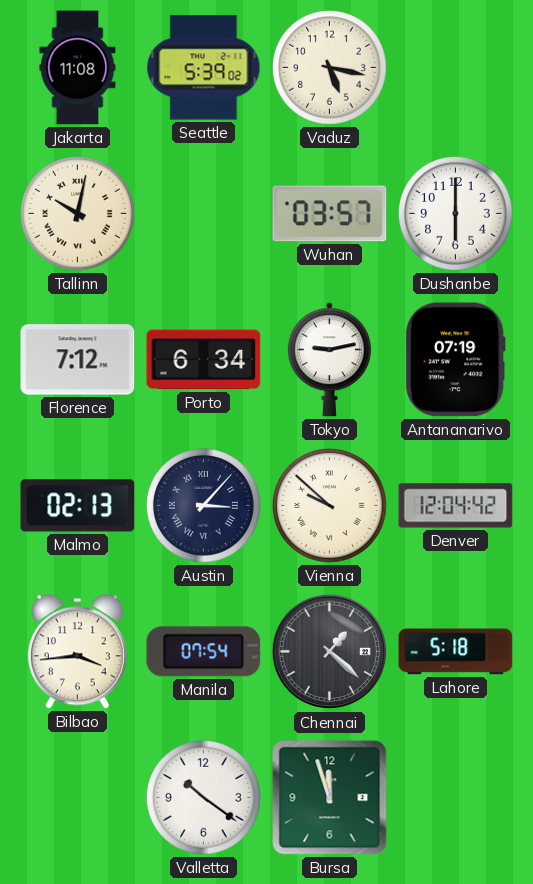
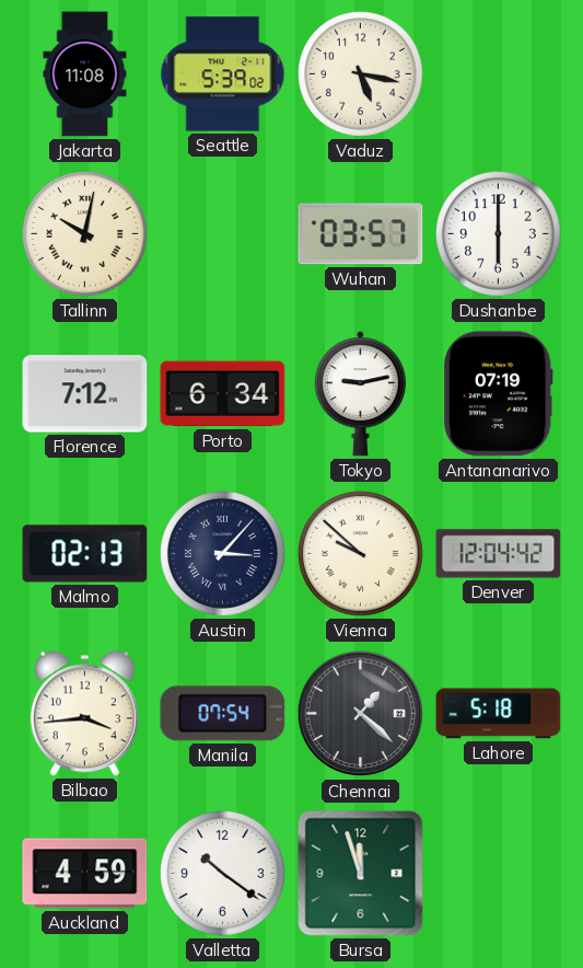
Auckland: none -> 4:59
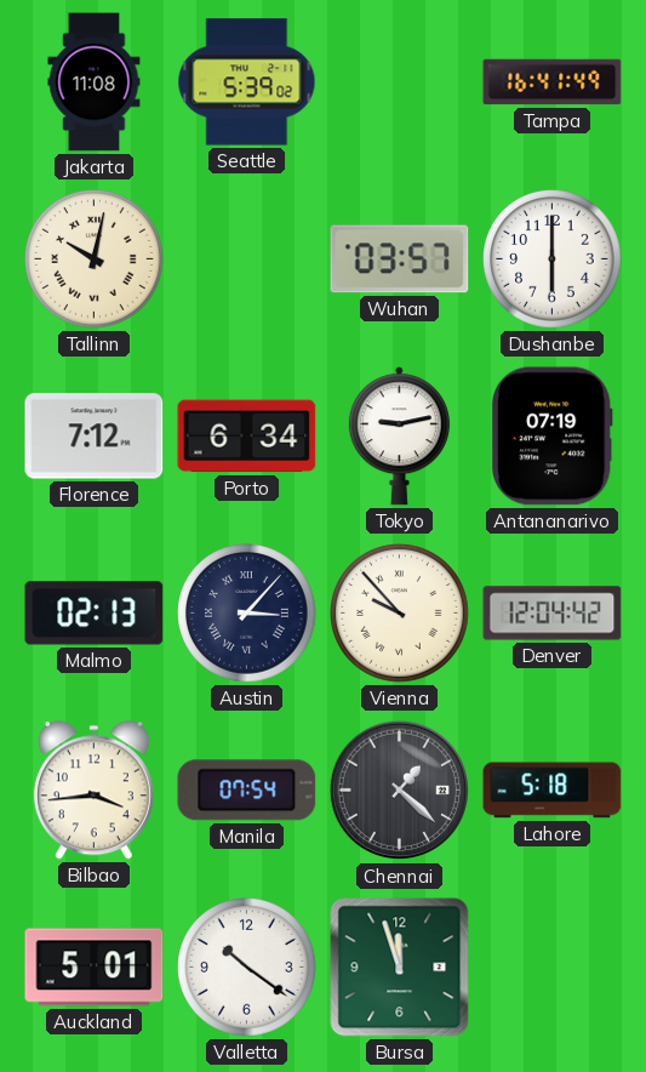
Vaduz: 5:17 -> none
Tampa: none -> 16:41
Vienna: 9:52 -> 9:53
Auckland: 4:59 -> 5:01
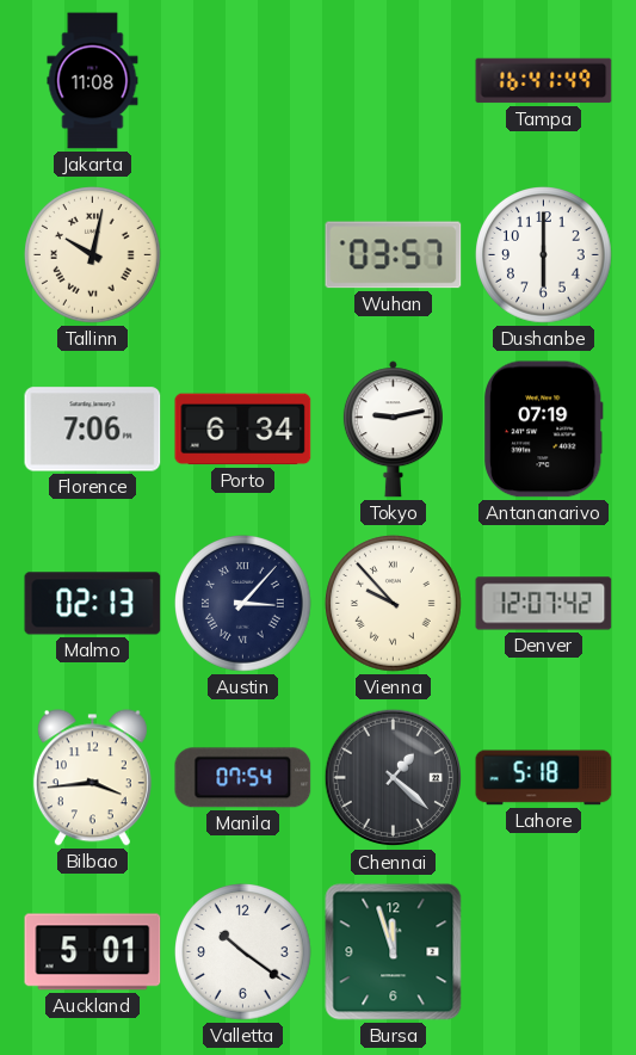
Seattle: 5:39 -> none
Florence: 7:12 -> 7:06
Denver: 12:04 -> 12:07
